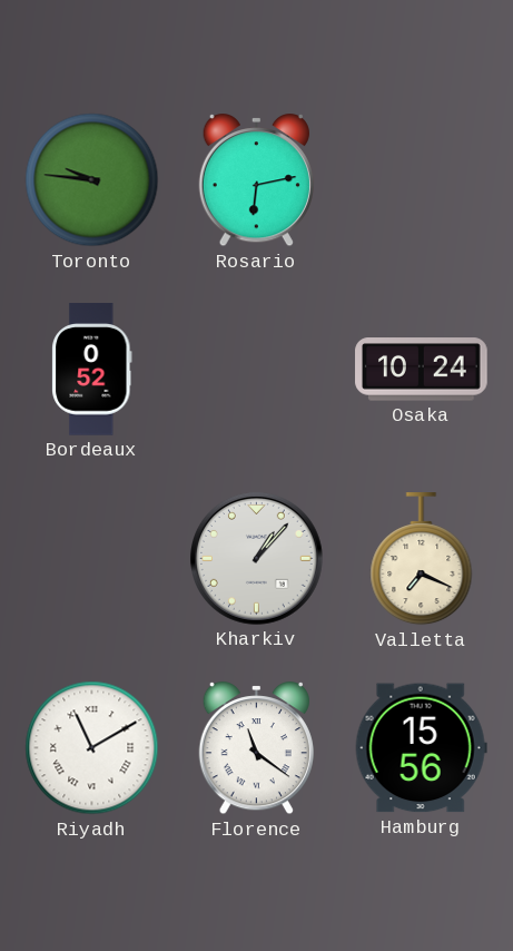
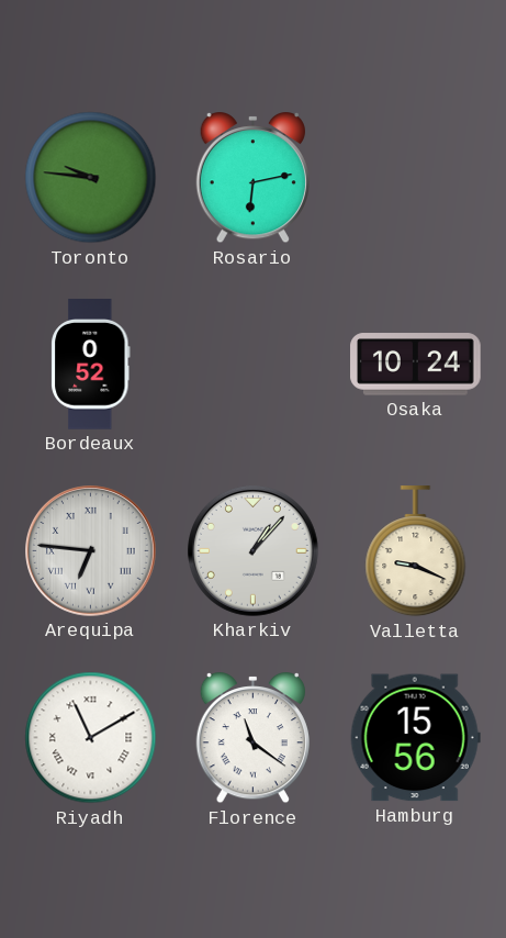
Arequipa: none -> 6:46
Valletta: 7:19 -> 9:19
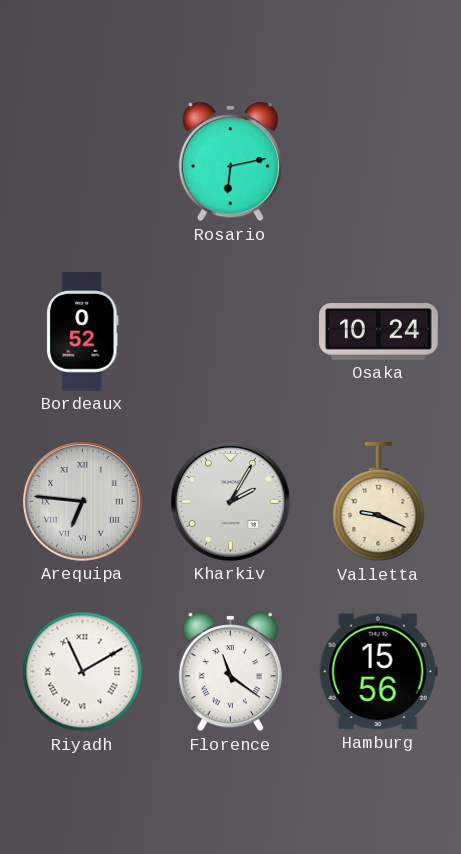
Toronto: 9:46 -> none
Kharkiv: 1:07 -> 2:05
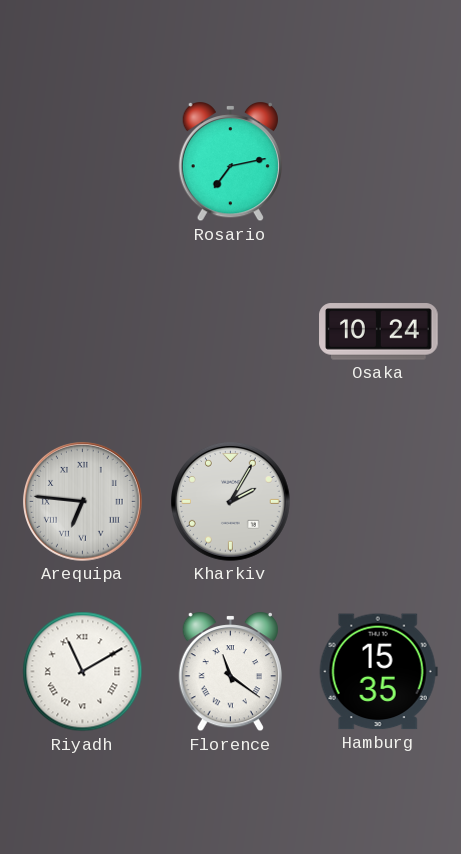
Rosario: 6:13 -> 7:13
Bordeaux: 0:52 -> none
Valletta: 9:19 -> none
Hamburg: 15:56 -> 15:35
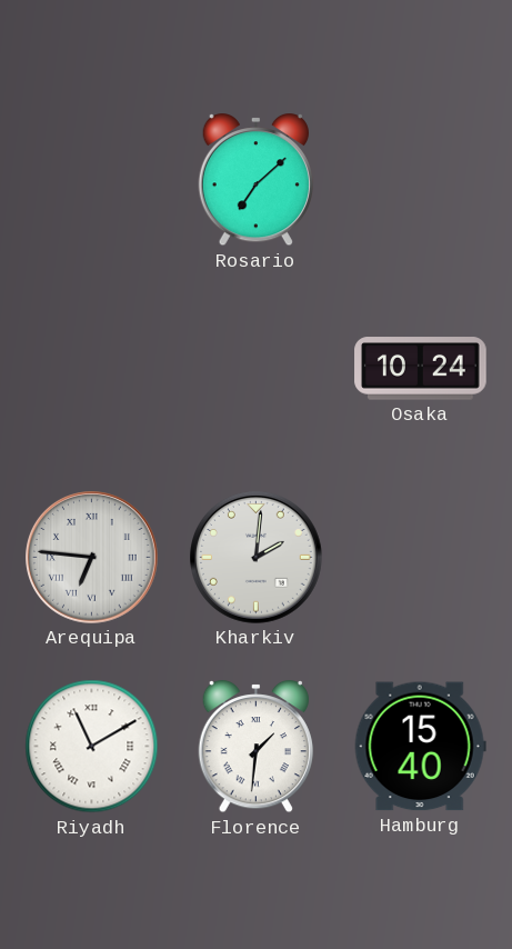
Rosario: 7:13 -> 7:08
Kharkiv: 2:05 -> 2:01
Florence: 11:21 -> 1:31
Hamburg: 15:35 -> 15:40
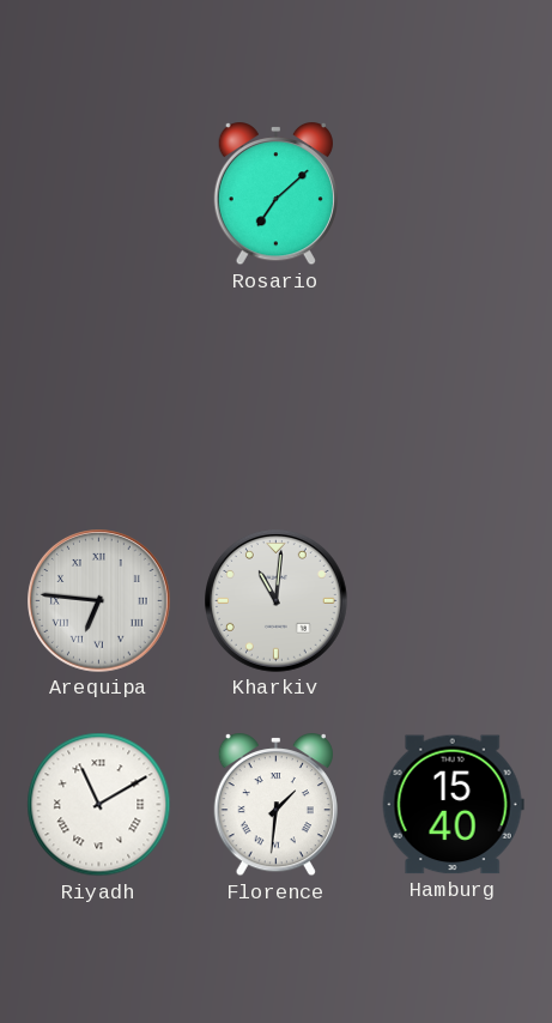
Osaka: 10:24 -> none
Kharkiv: 2:01 -> 11:01
